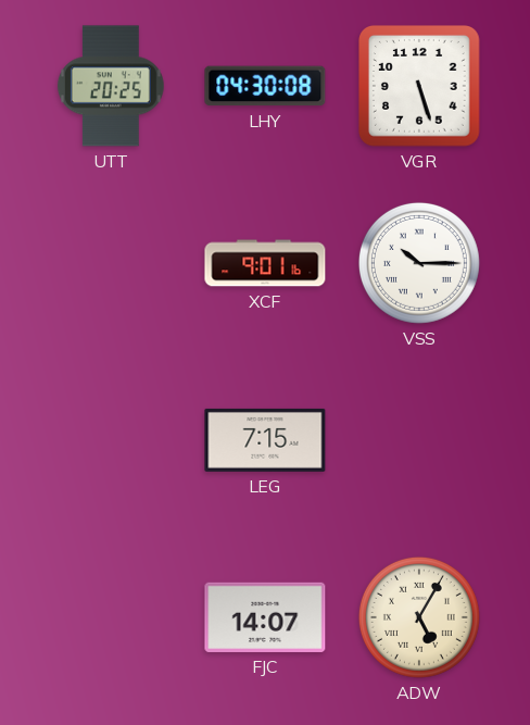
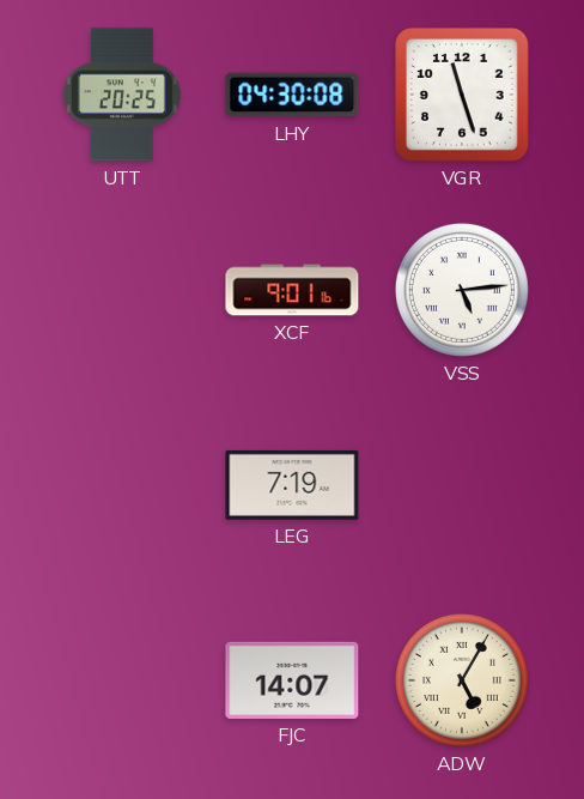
VGR: 5:27 -> 11:27
VSS: 10:15 -> 5:14
LEG: 7:15 -> 7:19
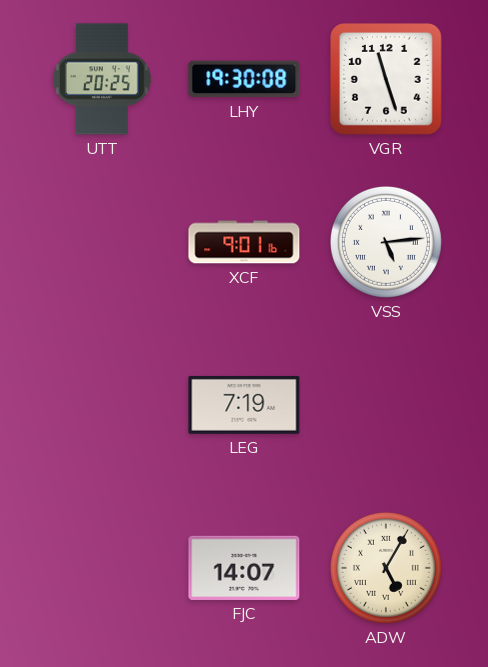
LHY: 04:30 -> 19:30
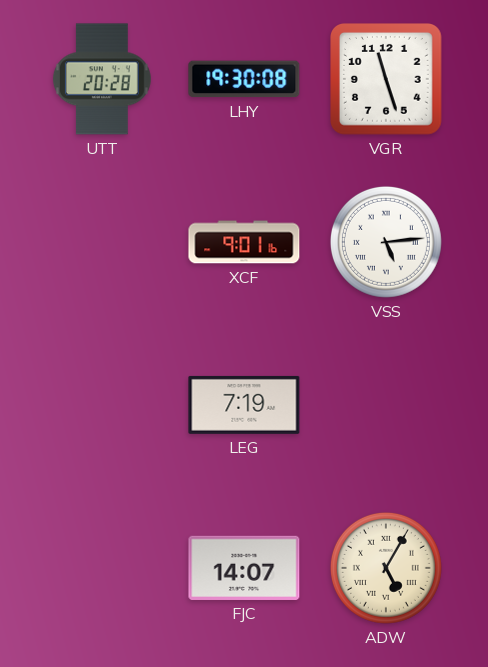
UTT: 20:25 -> 20:28
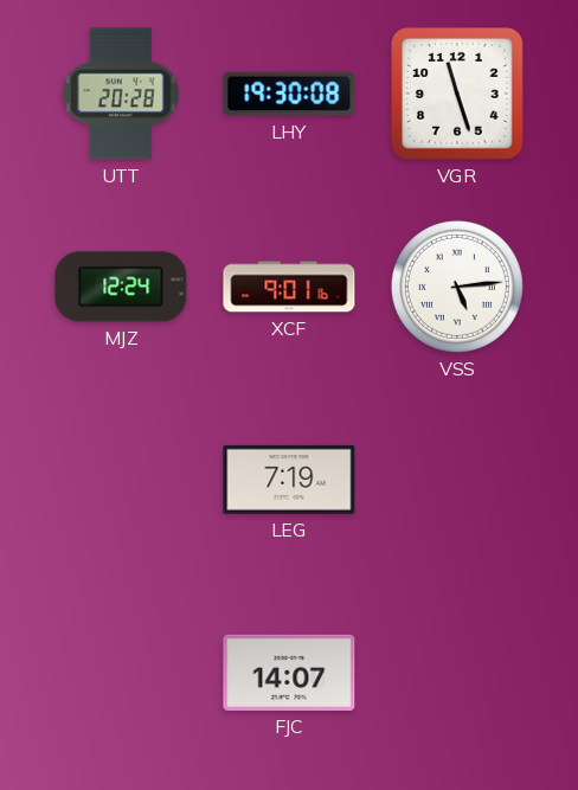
MJZ: none -> 12:24
ADW: 5:05 -> none
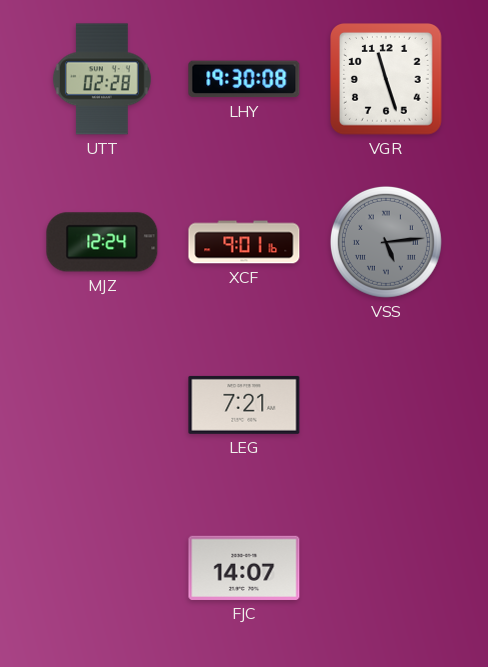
UTT: 20:28 -> 02:28
VSS dial: white -> grey
LEG: 7:19 -> 7:21
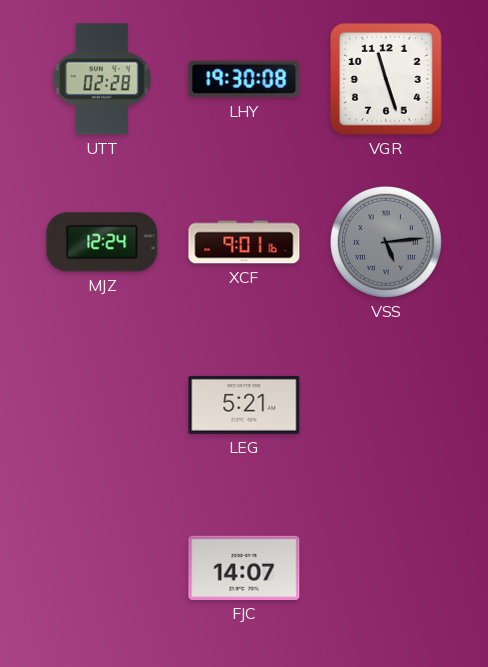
LEG: 7:21 -> 5:21
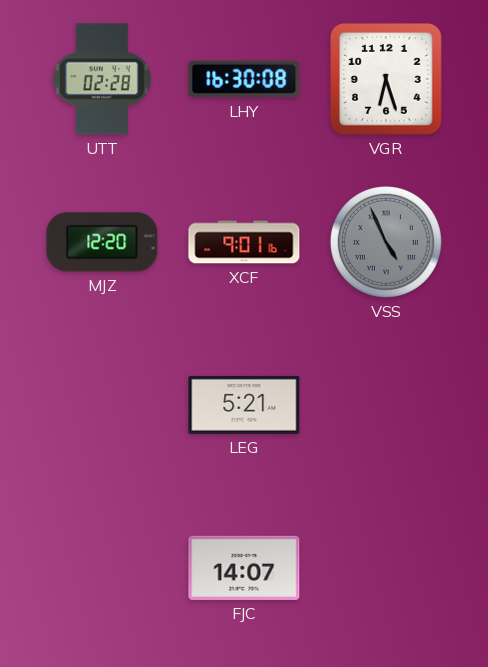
LHY: 19:30 -> 16:30
VGR: 11:27 -> 6:27
MJZ: 12:24 -> 12:20
VSS: 5:14 -> 4:56
